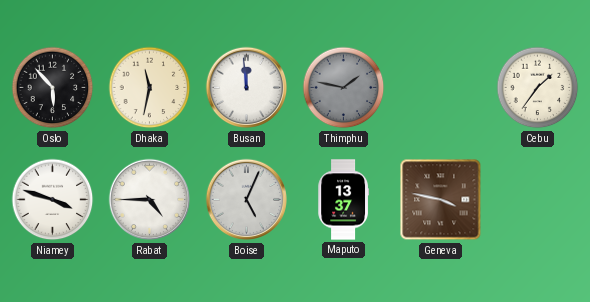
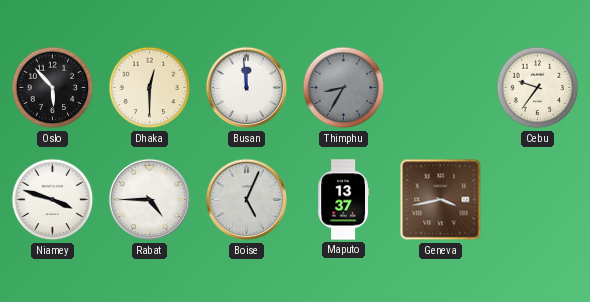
Dhaka: 11:32 -> 12:30
Thimphu: 1:47 -> 8:35
Cebu: 1:36 -> 9:36
Geneva: 3:47 -> 3:43
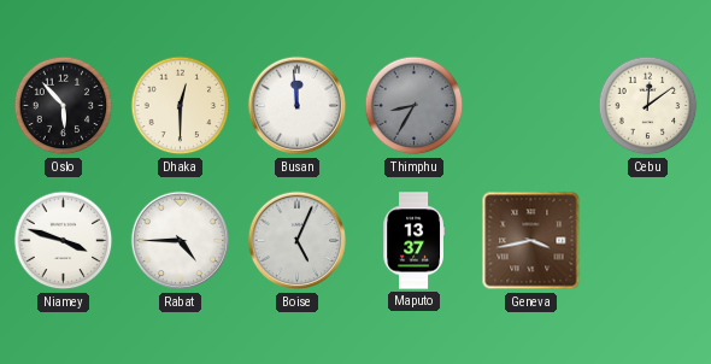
Cebu: 9:36 -> 12:09
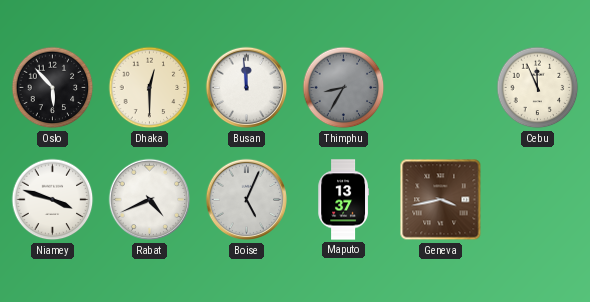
Cebu: 12:09 -> 11:56
Rabat: 4:45 -> 4:41
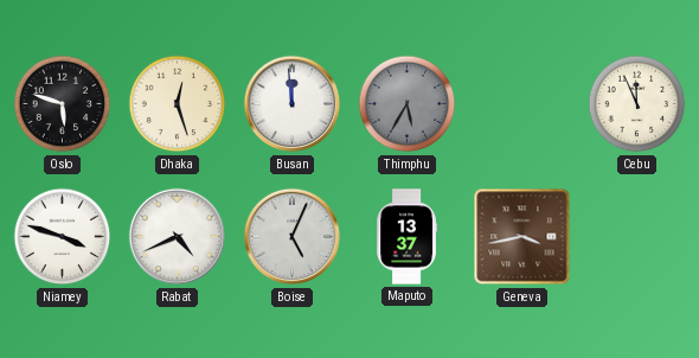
Oslo: 5:53 -> 5:48
Dhaka: 12:30 -> 12:27
Thimphu: 8:35 -> 5:35
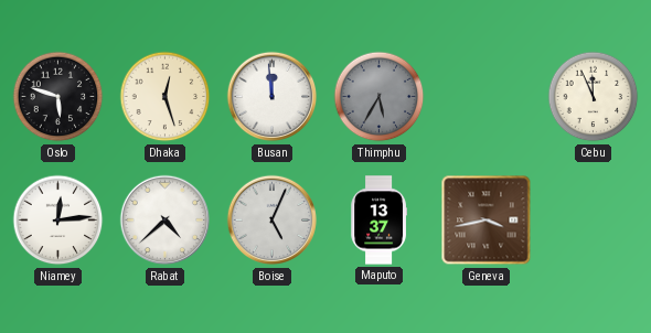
Niamey: 3:48 -> 12:14
Rabat: 4:41 -> 4:38
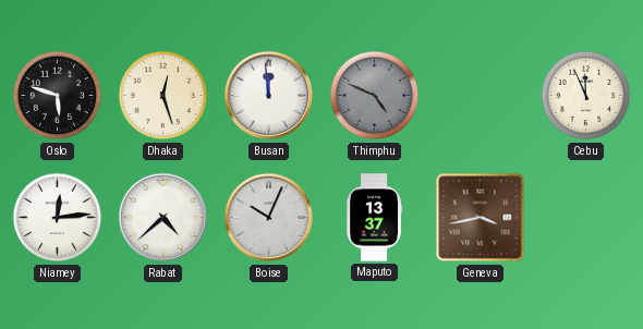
Thimphu: 5:35 -> 4:49
Boise: 5:04 -> 10:04
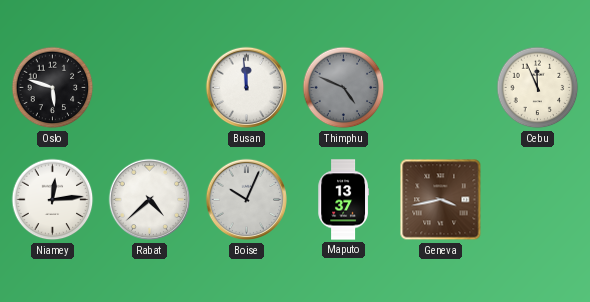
Dhaka: 12:27 -> none
